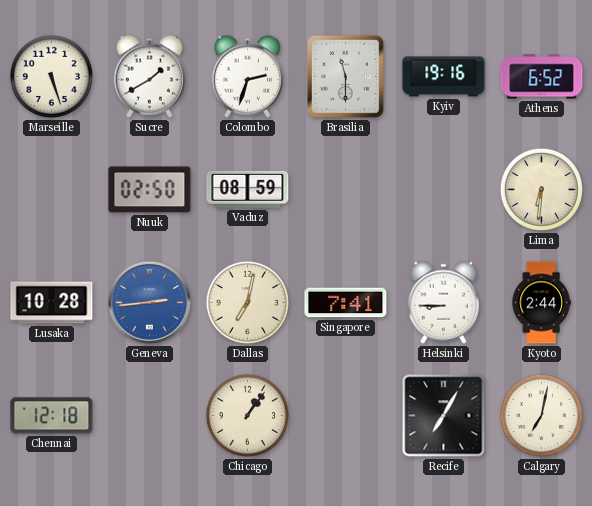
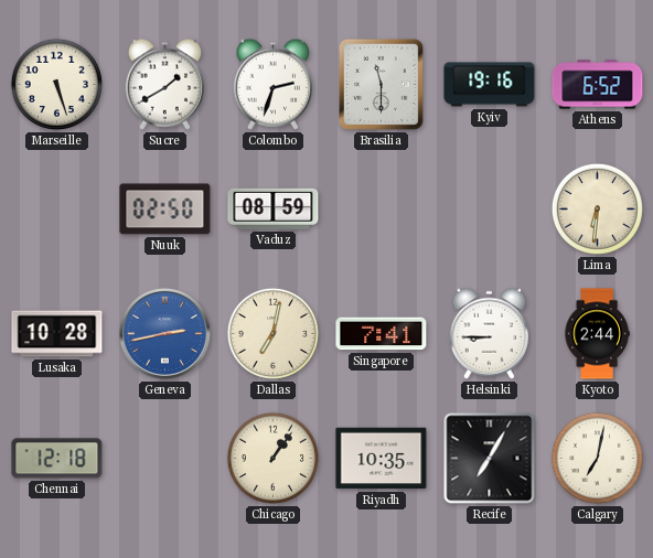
Geneva: 2:44 -> 2:43
Riyadh: none -> 10:35
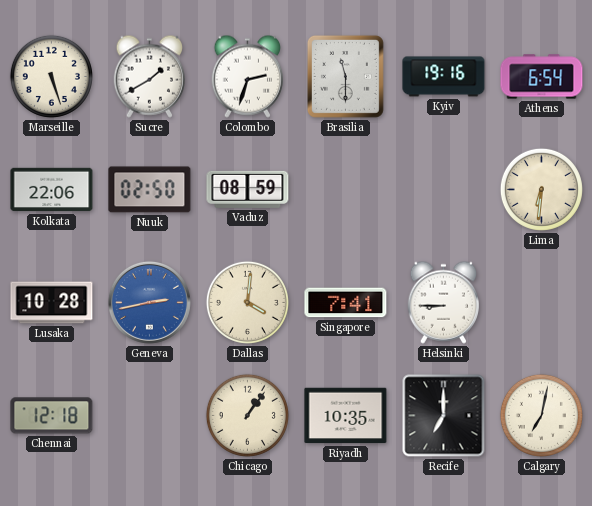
Athens: 6:52 -> 6:54
Kolkata: none -> 22:06
Dallas: 7:02 -> 4:01
Kyoto: 2:44 -> none
Recife: 7:05 -> 7:00
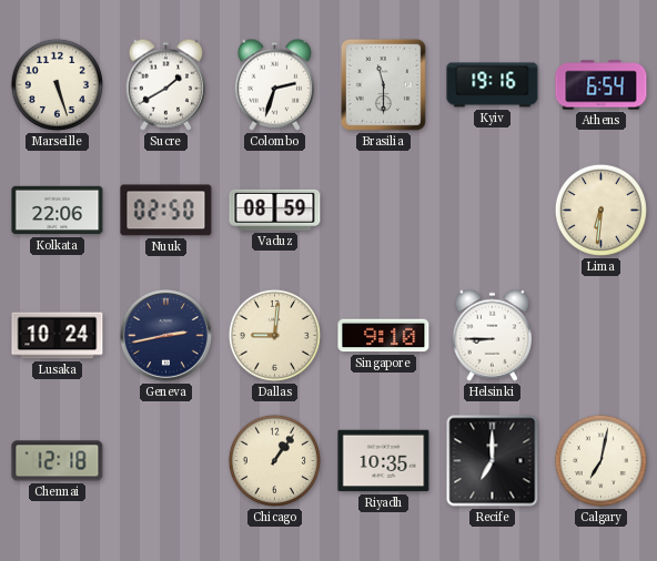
Lusaka: 10:28 -> 10:24
Geneva dial: blue -> navy
Dallas: 4:01 -> 9:01
Singapore: 7:41 -> 9:10
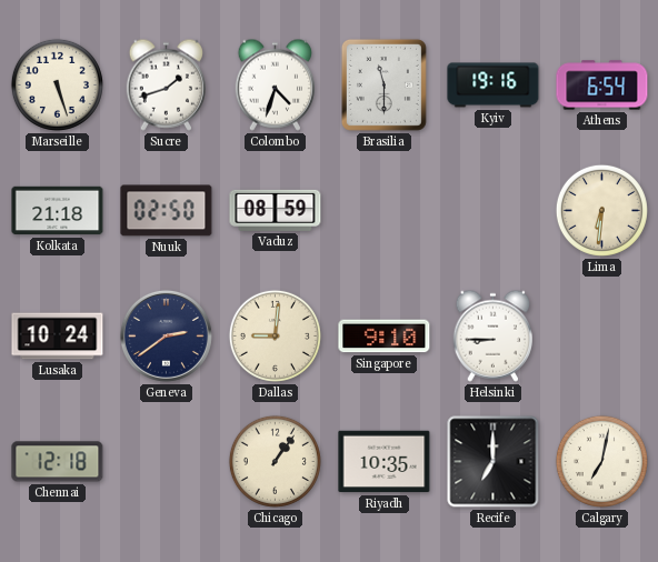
Sucre: 1:40 -> 1:42
Colombo: 2:33 -> 4:33
Kolkata: 22:06 -> 21:18
Geneva: 2:43 -> 2:39
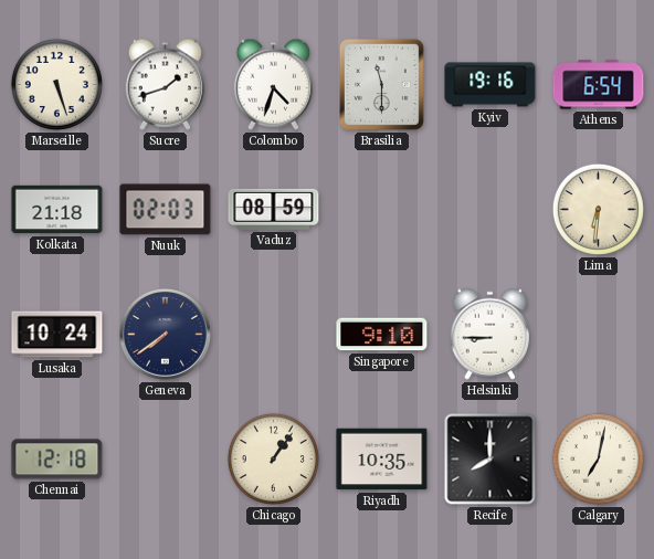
Nuuk: 02:50 -> 02:03
Geneva: 2:39 -> 7:39
Dallas: 9:01 -> none
Recife: 7:00 -> 8:00
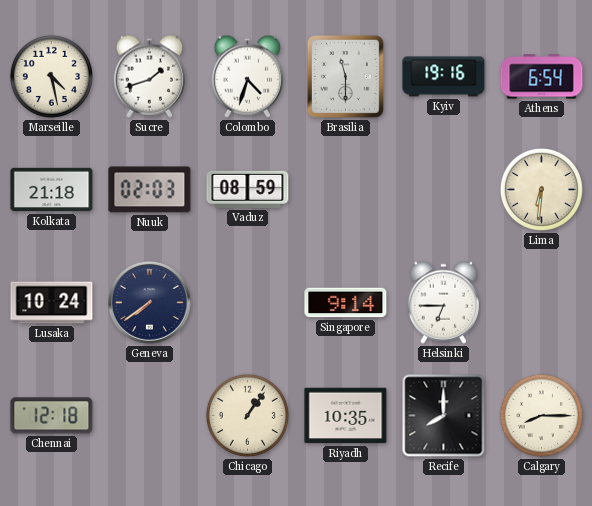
Marseille: 5:27 -> 4:28
Singapore: 9:10 -> 9:14
Helsinki: 8:45 -> 6:45
Calgary: 7:02 -> 8:15
